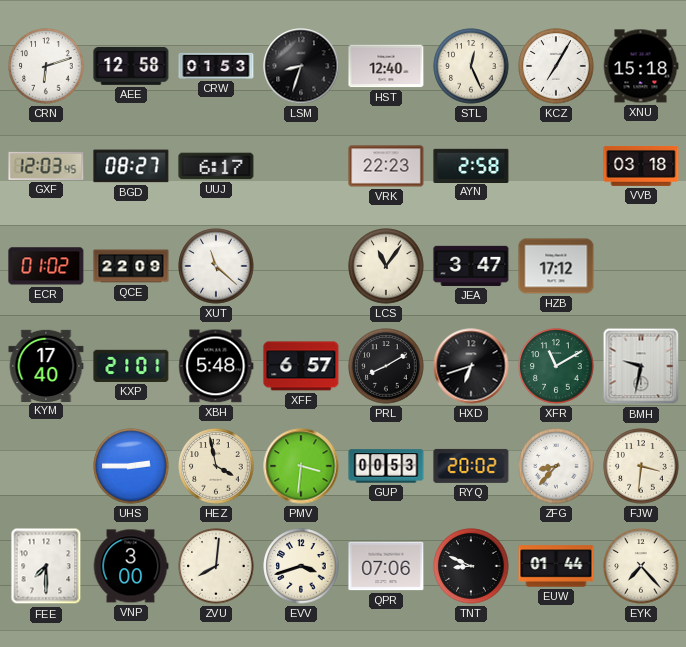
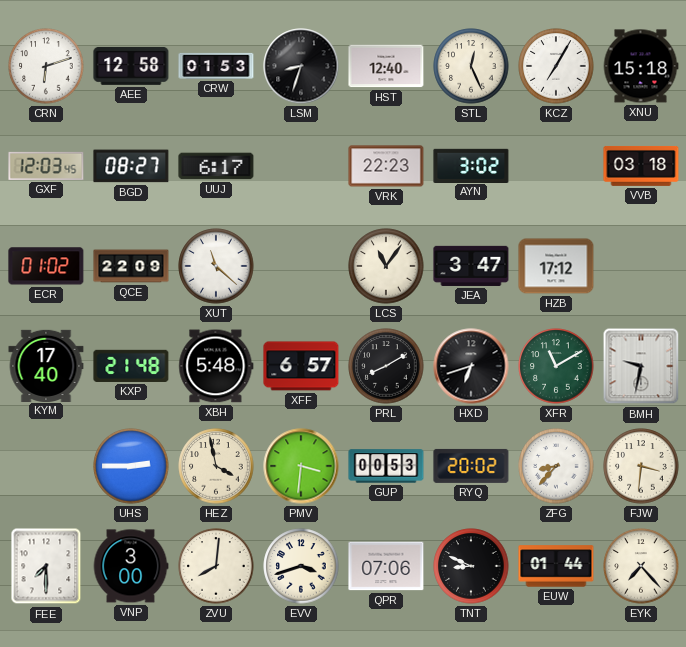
AYN: 2:58 -> 3:02
KXP: 21:01 -> 21:48
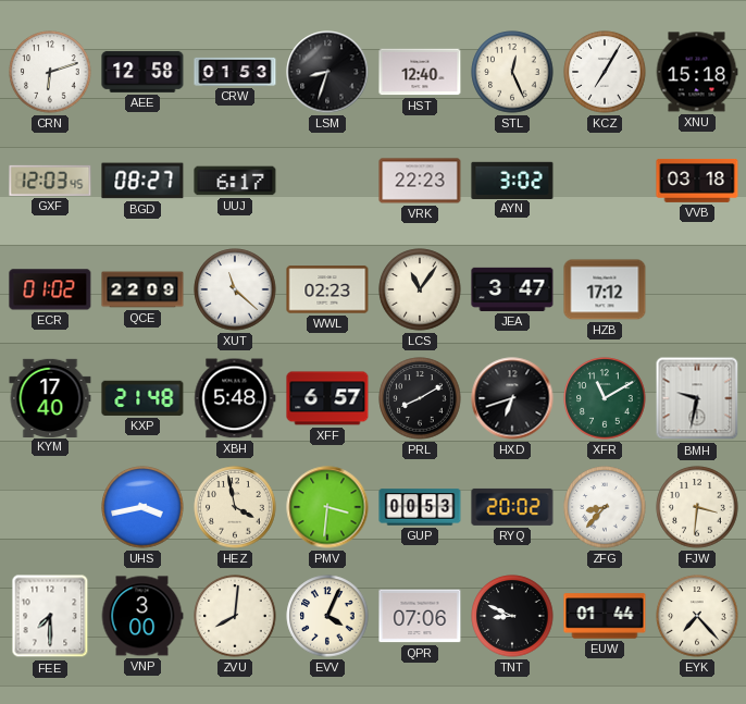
WWL: none -> 02:23
UHS: 2:45 -> 3:43
EVV: 3:42 -> 4:04
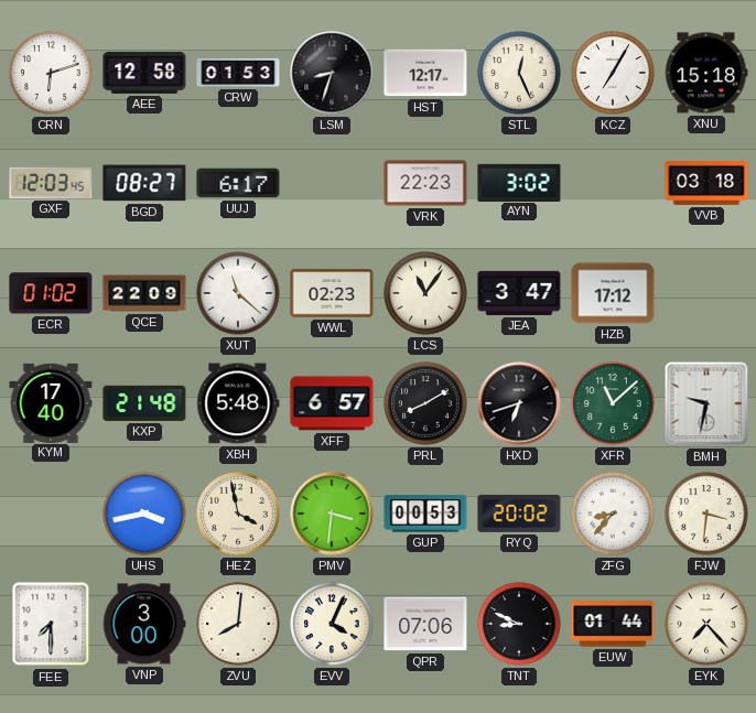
HST: 12:40 -> 12:17
XFR: 11:10 -> 11:08
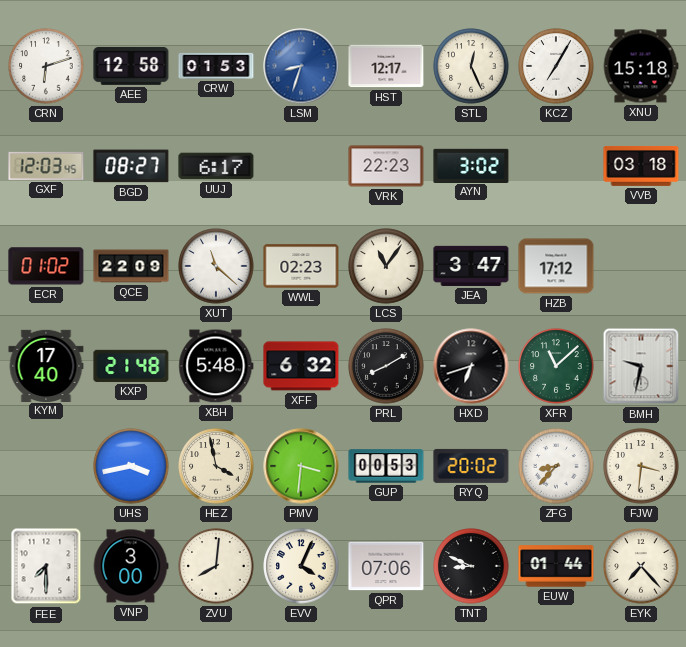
LSM dial: black -> blue
XFF: 6:57 -> 6:32
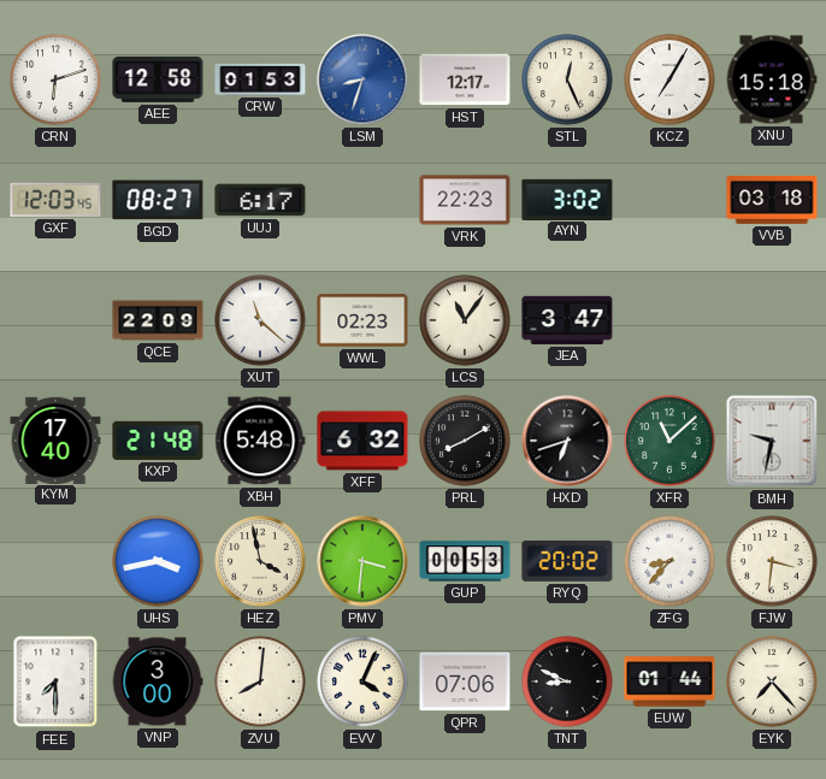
ECR: 01:02 -> none
HZB: 17:12 -> none
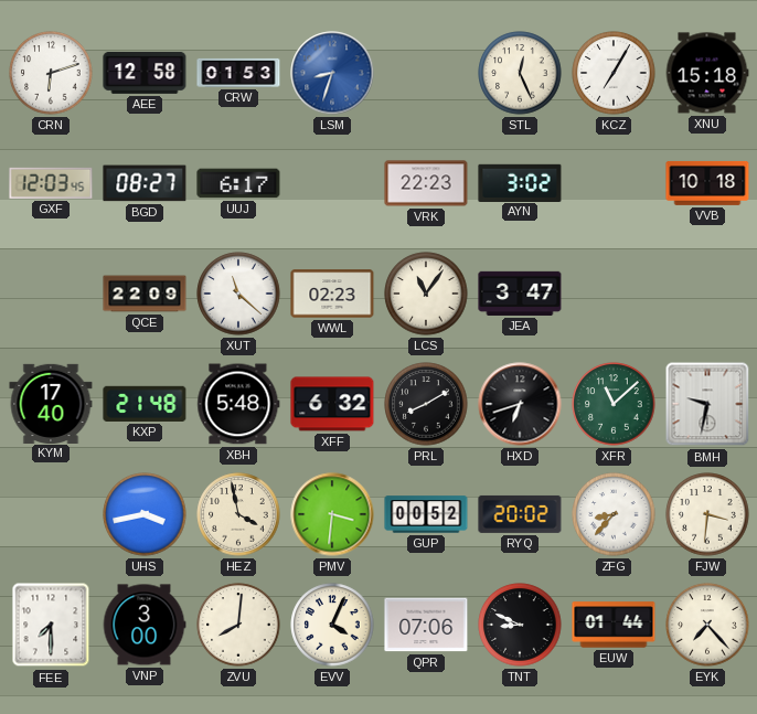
HST: 12:17 -> none
VVB: 03:18 -> 10:18
GUP: 00:53 -> 00:52
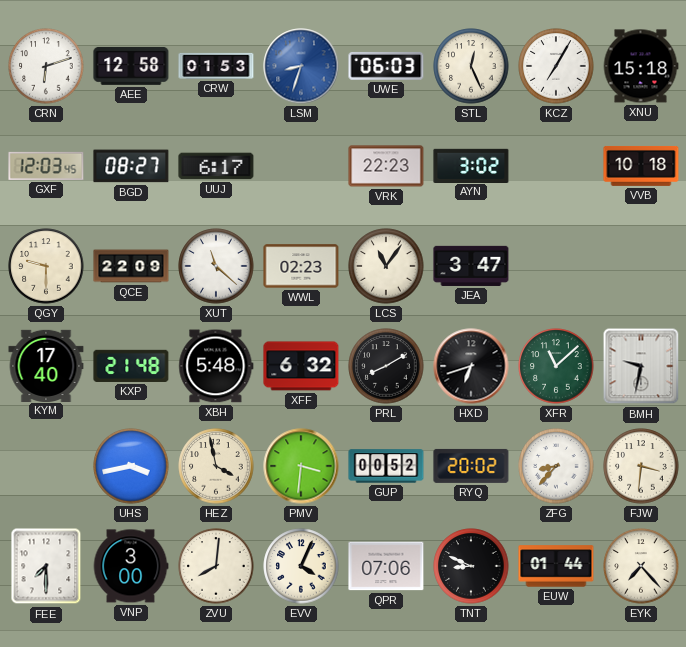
UWE: none -> 06:03
QGY: none -> 9:30
